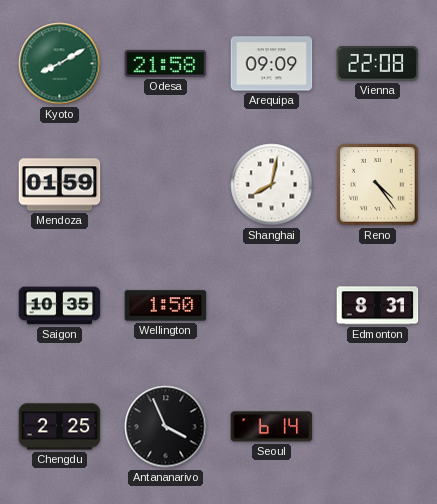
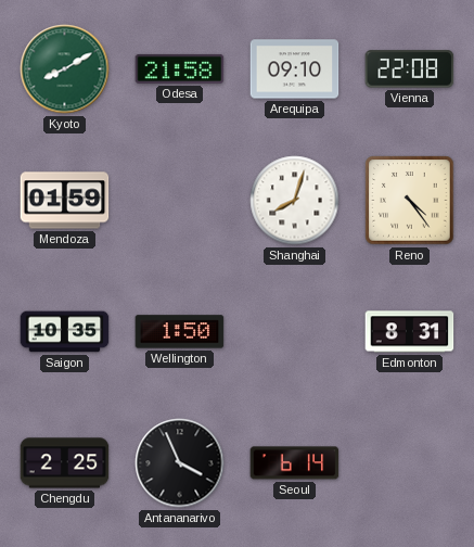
Arequipa: 09:09 -> 09:10
Shanghai: 8:02 -> 8:03
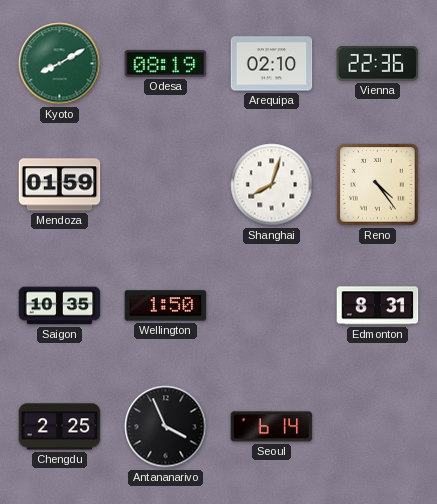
Odesa: 21:58 -> 08:19
Arequipa: 09:10 -> 02:10
Vienna: 22:08 -> 22:36
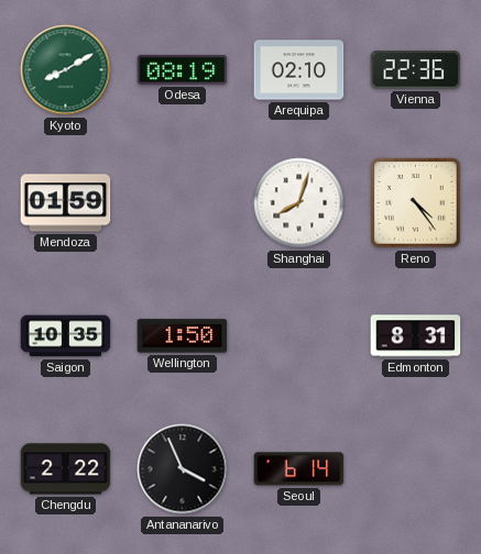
Chengdu: 2:25 -> 2:22
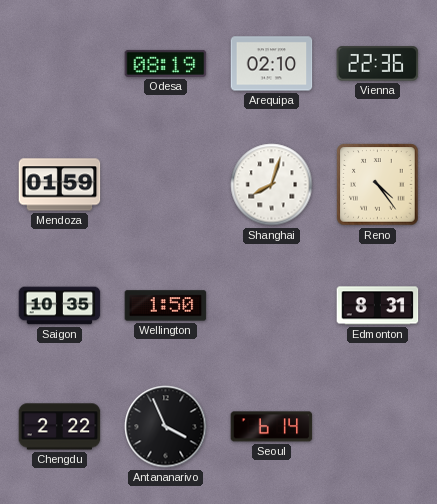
Kyoto: 8:10 -> none
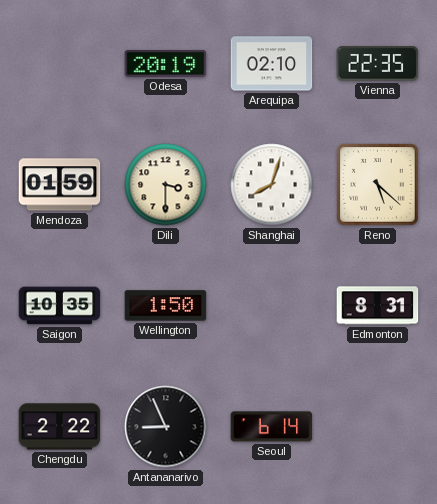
Odesa: 08:19 -> 20:19
Vienna: 22:36 -> 22:35
Dili: none -> 3:30
Reno: 4:24 -> 5:22
Antananarivo: 3:56 -> 8:56
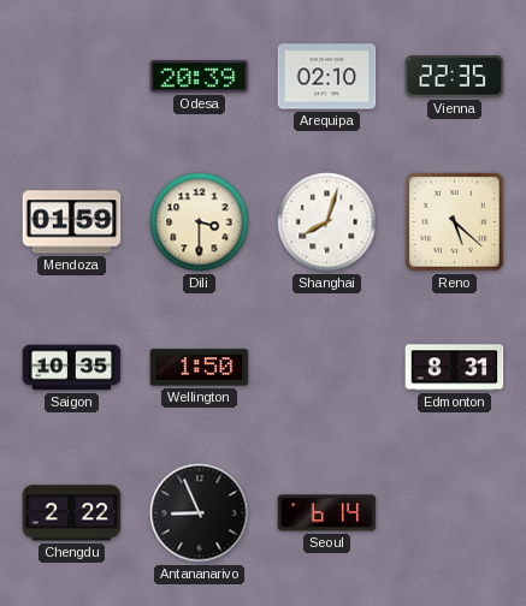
Odesa: 20:19 -> 20:39
